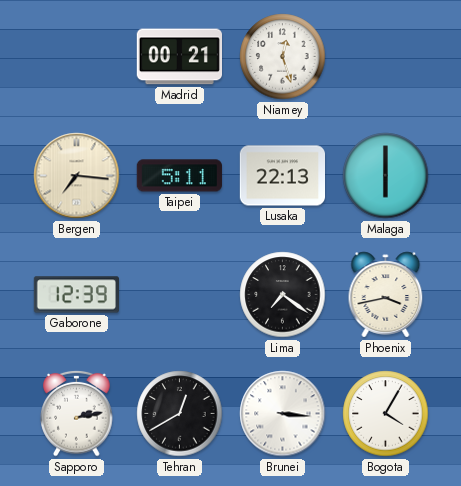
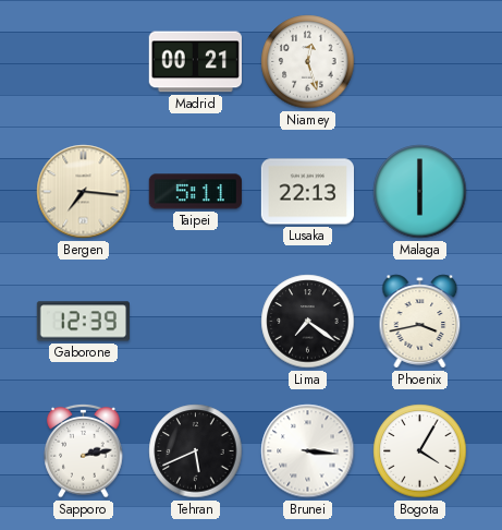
Tehran: 12:40 -> 5:41
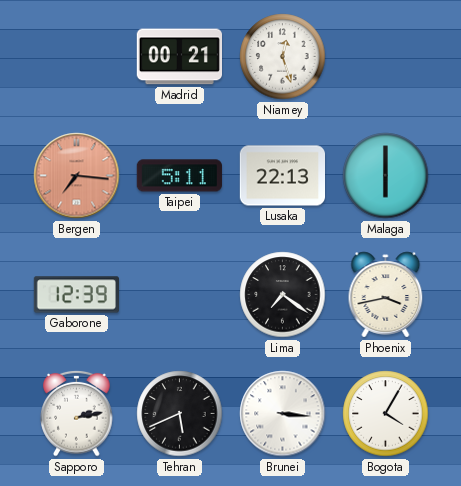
Bergen dial: cream -> salmon
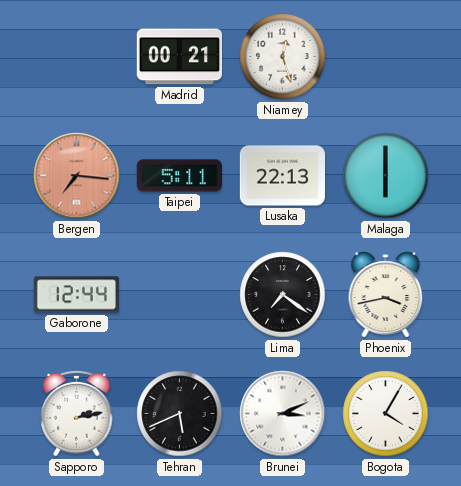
Gaborone: 12:39 -> 12:44
Brunei: 3:16 -> 3:11
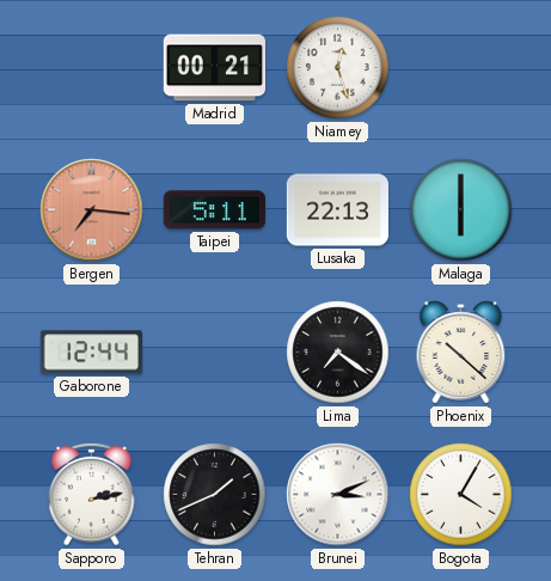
Phoenix: 3:43 -> 10:22
Tehran: 5:41 -> 1:41
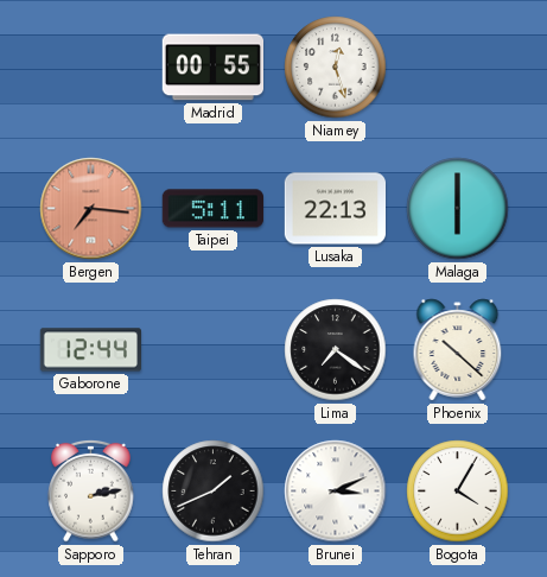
Madrid: 00:21 -> 00:55
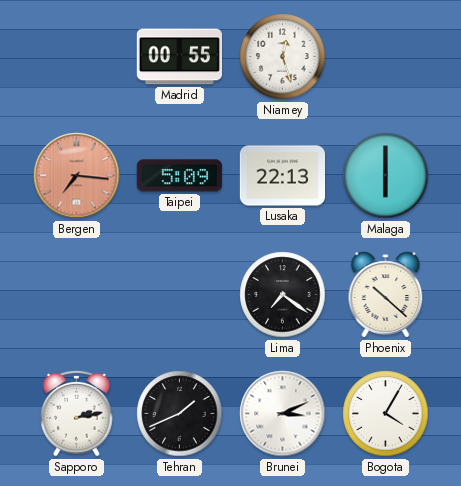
Taipei: 5:11 -> 5:09
Gaborone: 12:44 -> none
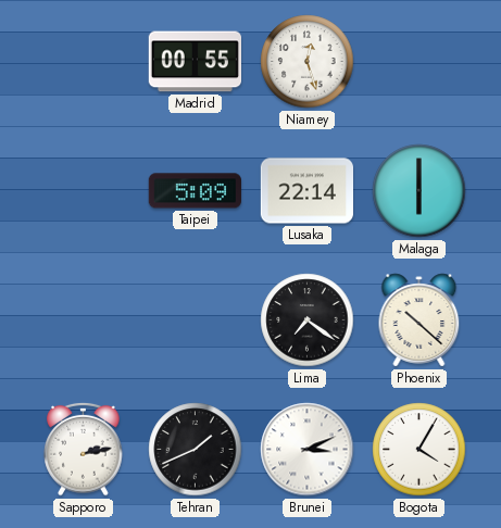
Bergen: 7:16 -> none
Lusaka: 22:13 -> 22:14
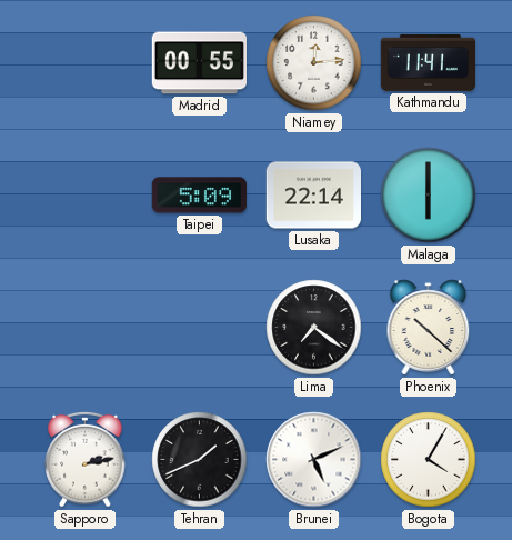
Niamey: 12:27 -> 12:14
Kathmandu: none -> 11:41
Brunei: 3:11 -> 5:11
